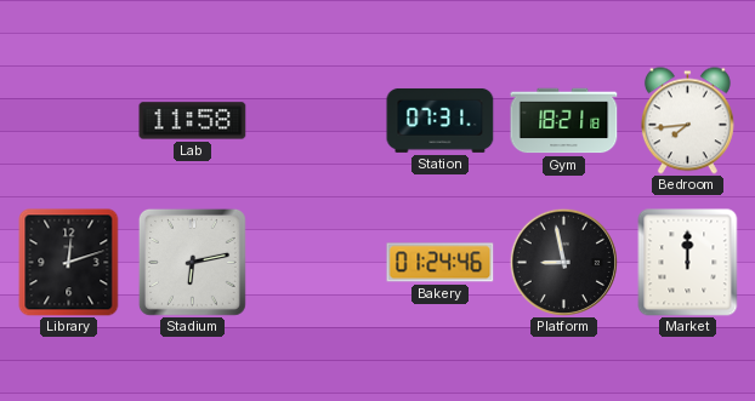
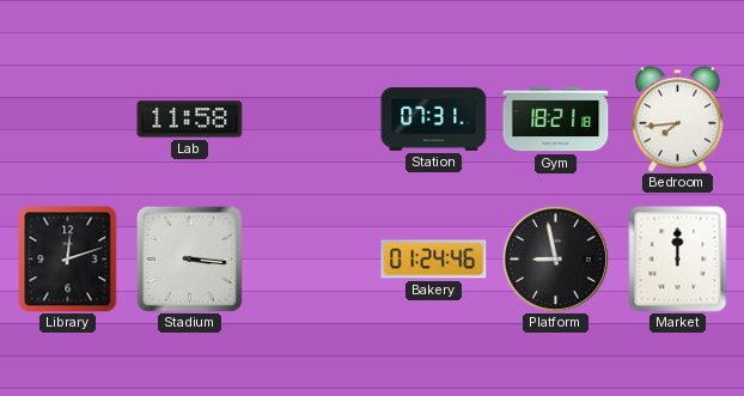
Stadium: 6:13 -> 3:16
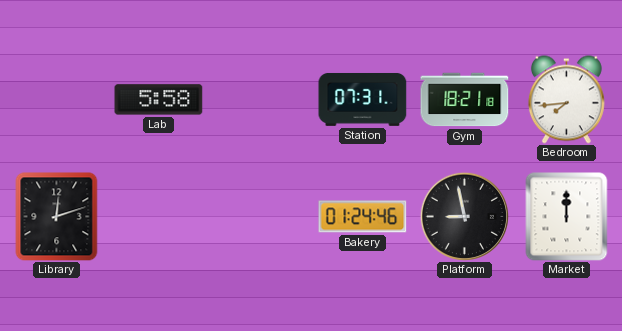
Lab: 11:58 -> 5:58
Stadium: 3:16 -> none
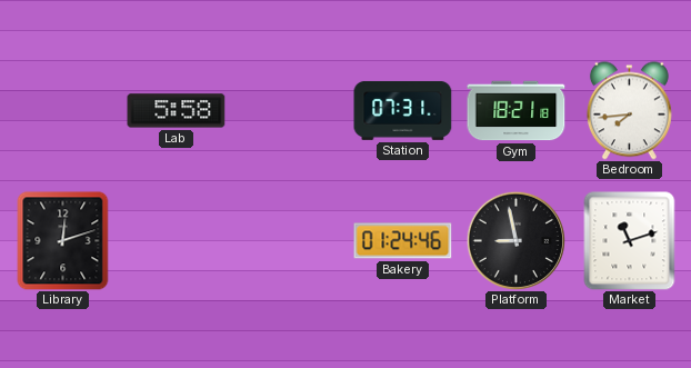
Market: 12:00 -> 11:12
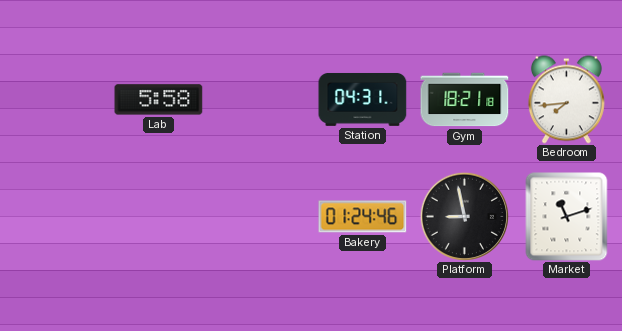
Station: 07:31 -> 04:31
Library: 12:12 -> none
